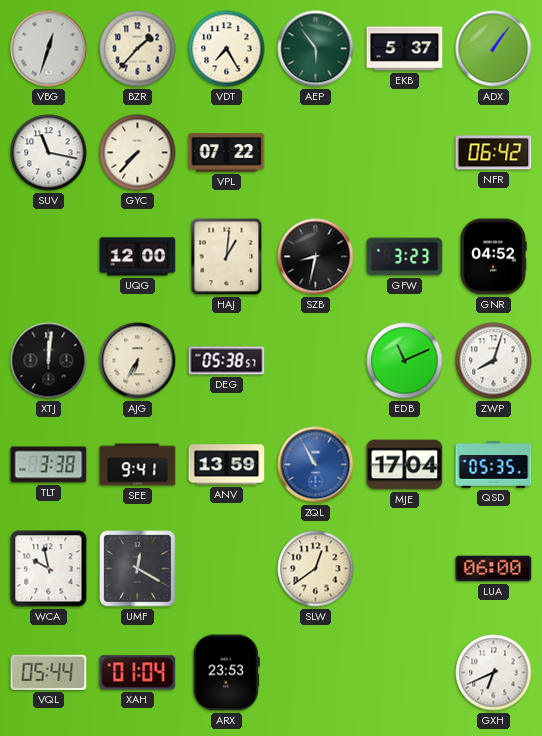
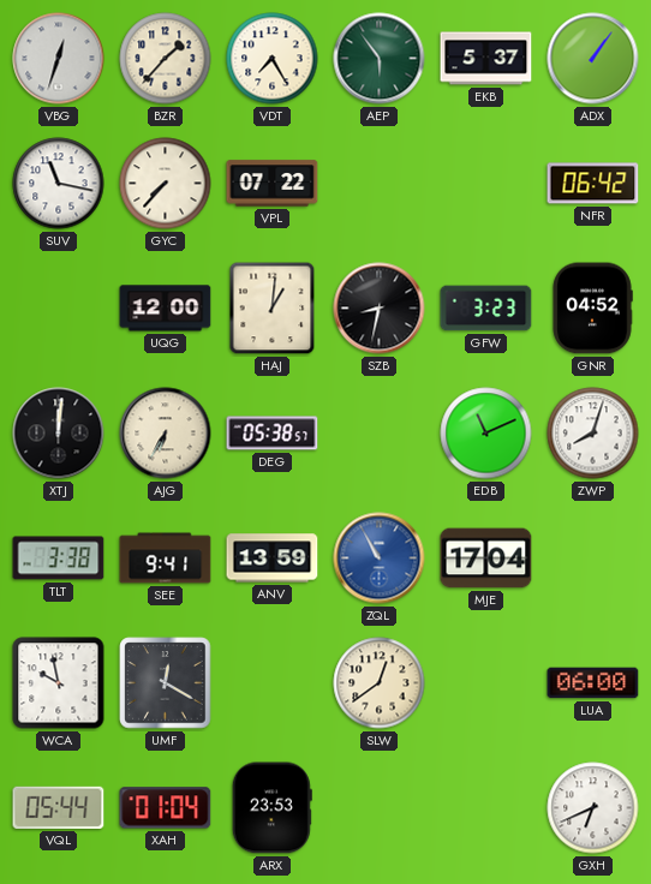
QSD: 05:35 -> none
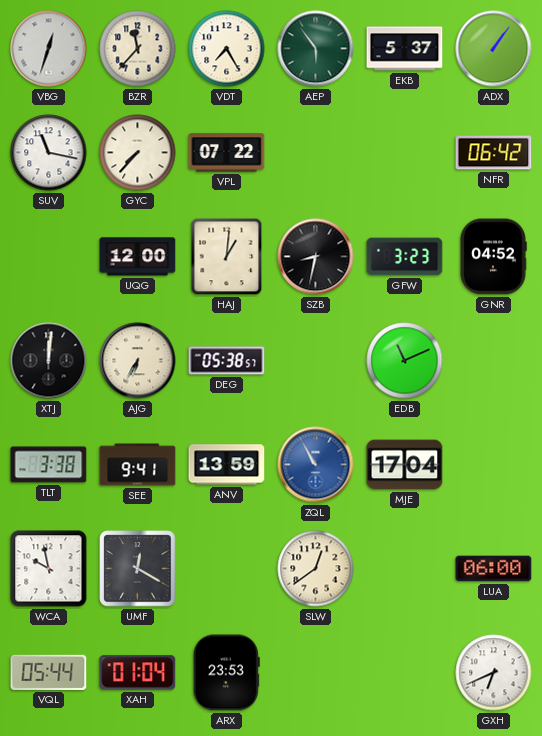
BZR: 1:37 -> 11:37
ZWP: 8:03 -> none
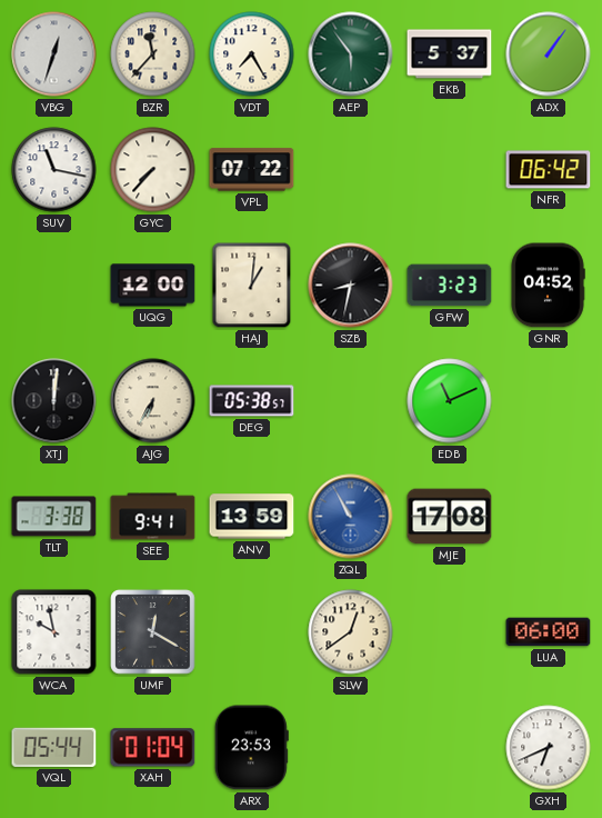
MJE: 17:04 -> 17:08
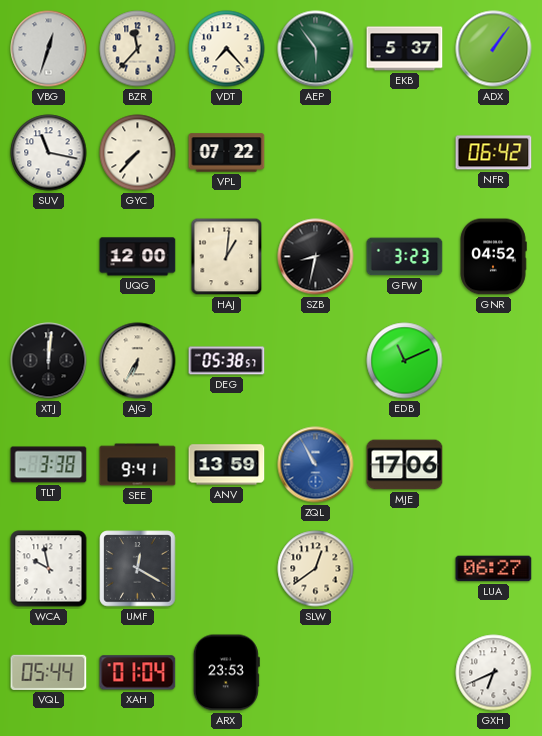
VDT: 7:25 -> 7:23
MJE: 17:08 -> 17:06
LUA: 06:00 -> 06:27
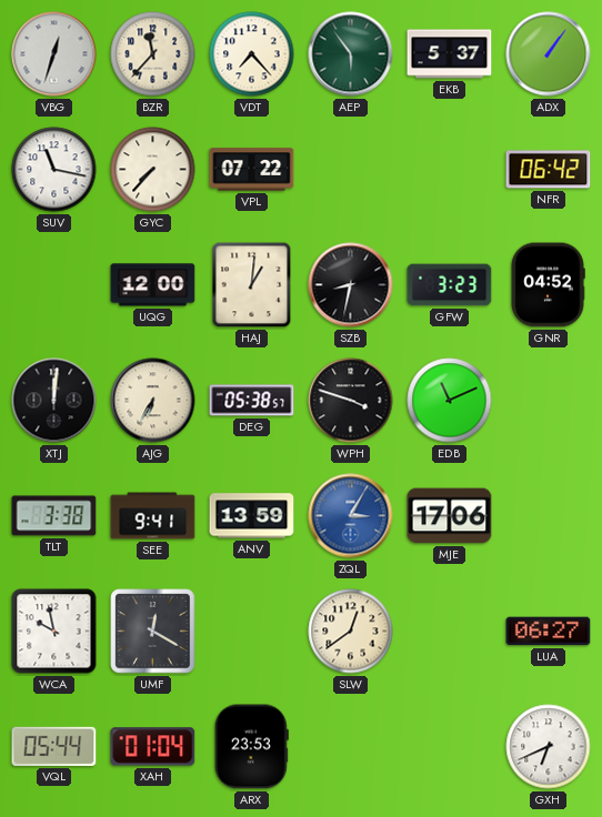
WPH: none -> 3:48
ZQL: 10:55 -> 3:05
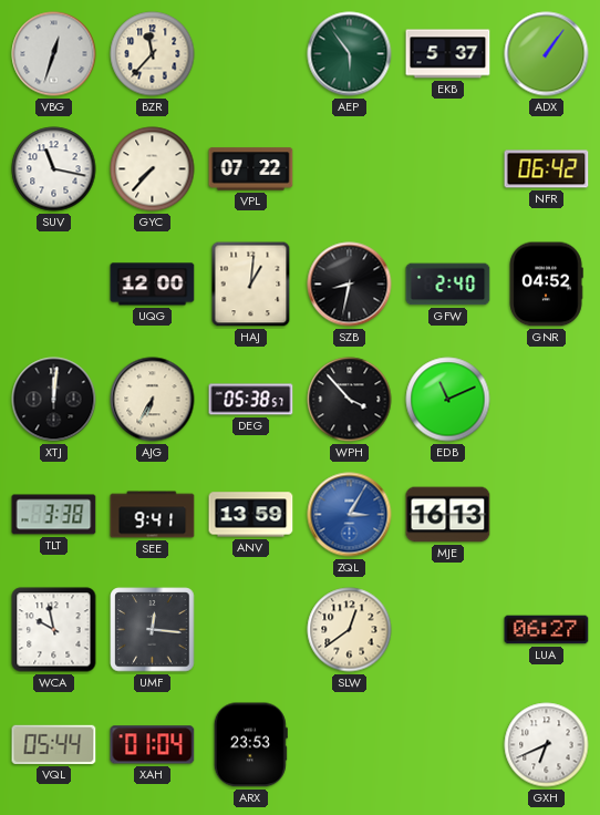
VDT: 7:23 -> none
GFW: 3:23 -> 2:40
WPH: 3:48 -> 3:53
MJE: 17:06 -> 16:13
UMF: 12:20 -> 12:16
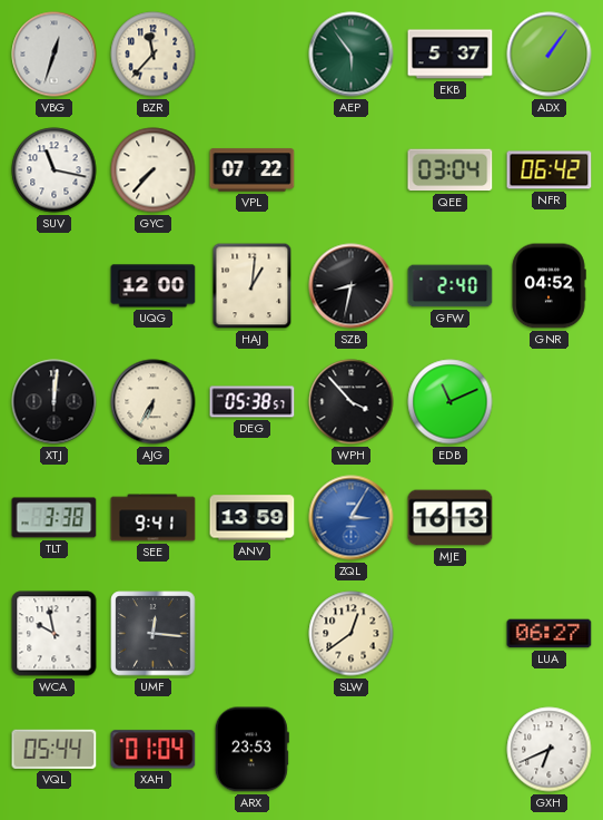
QEE: none -> 03:04
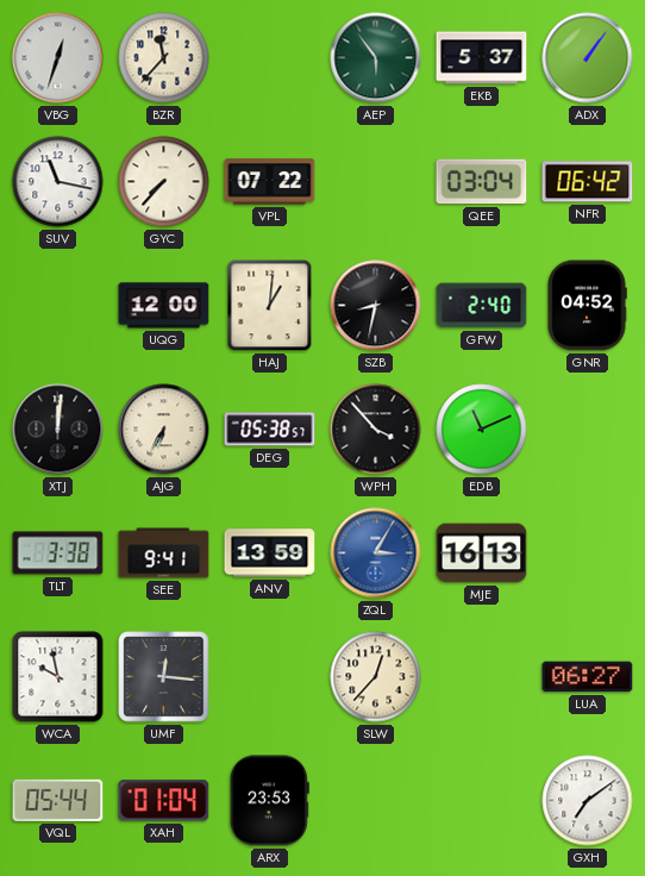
SLW: 12:39 -> 12:37
GXH: 6:41 -> 7:09
